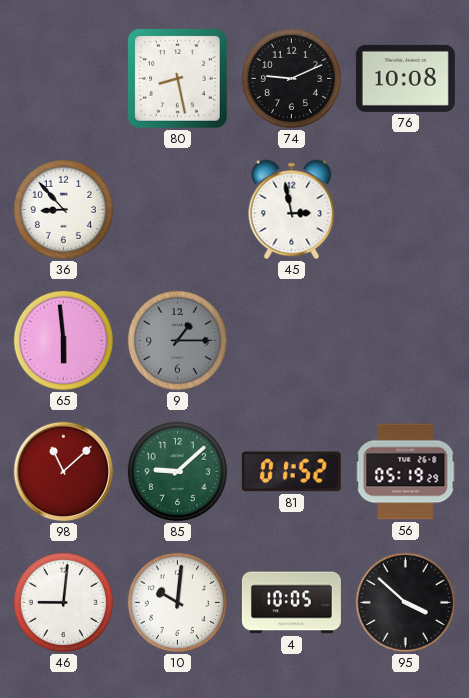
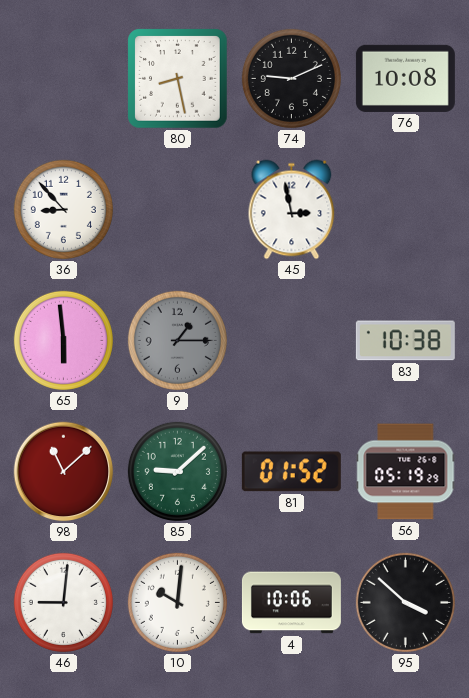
83: none -> 10:38
4: 10:05 -> 10:06
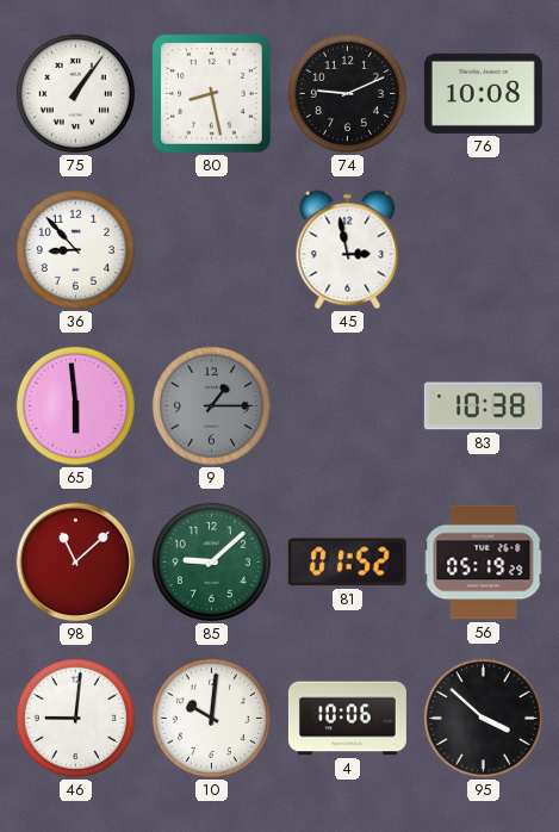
75: none -> 1:06
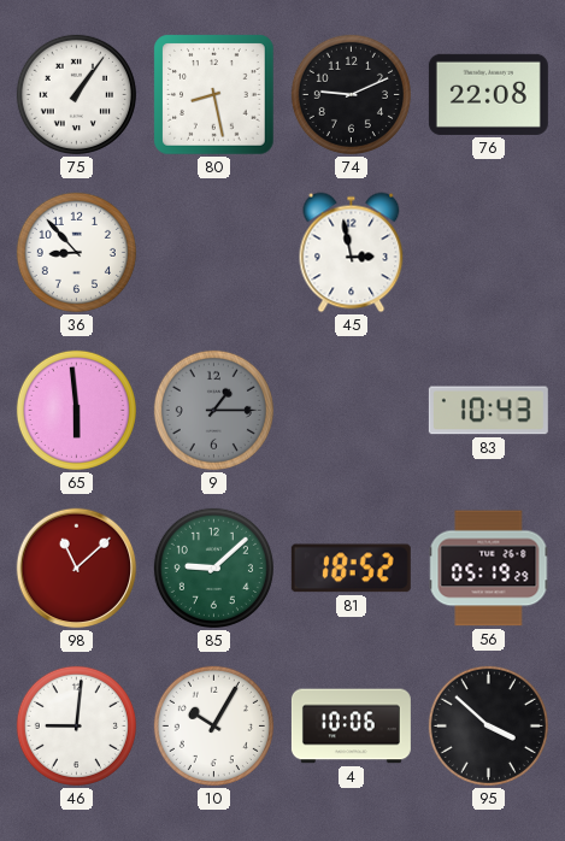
76: 10:08 -> 22:08
83: 10:38 -> 10:43
81: 01:52 -> 18:52
10: 10:01 -> 10:05
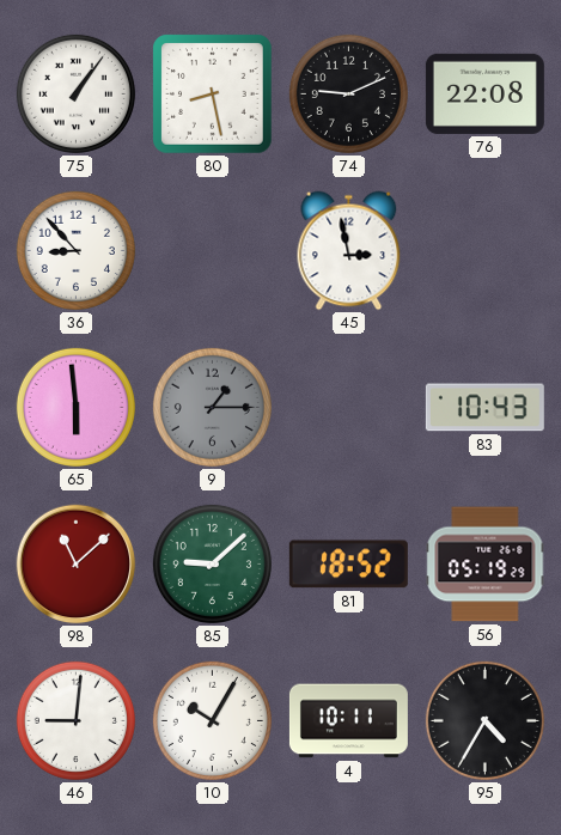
4: 10:06 -> 10:11
95: 3:52 -> 4:35
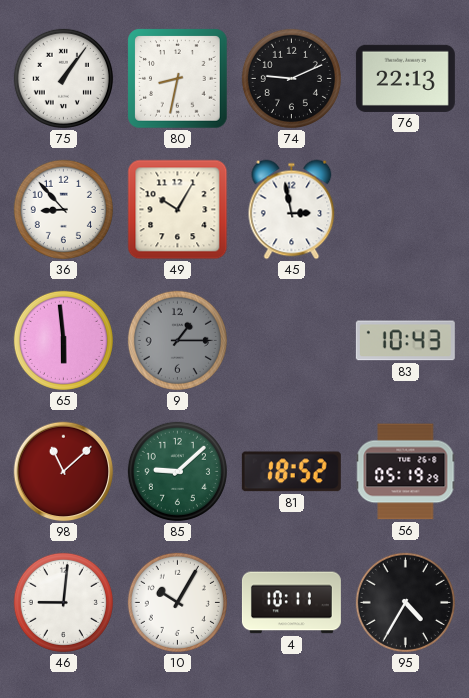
80: 8:28 -> 8:32
76: 22:08 -> 22:13
49: none -> 10:05
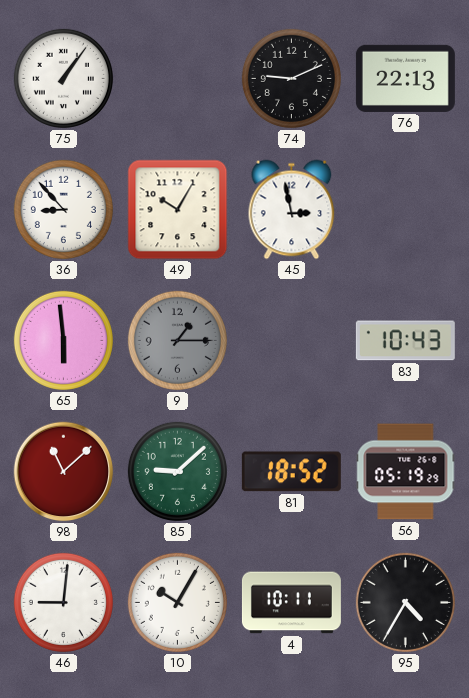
80: 8:32 -> none
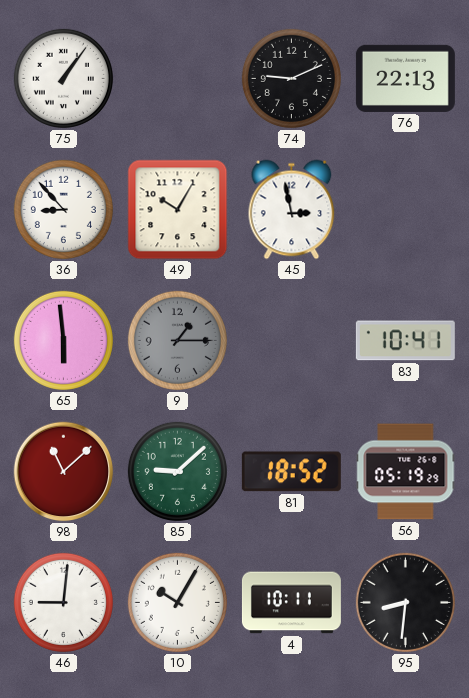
83: 10:43 -> 10:41
95: 4:35 -> 8:31
